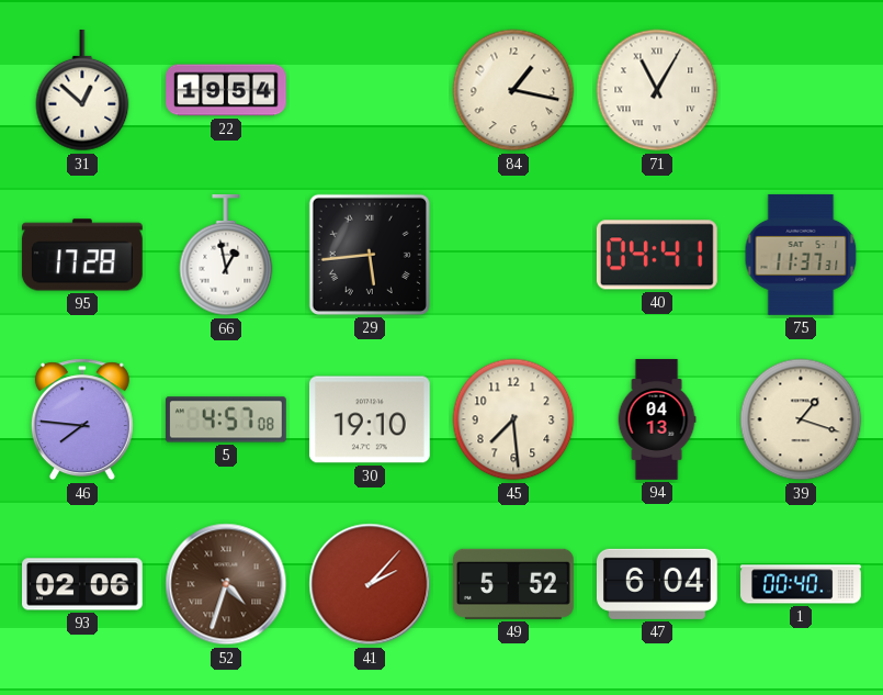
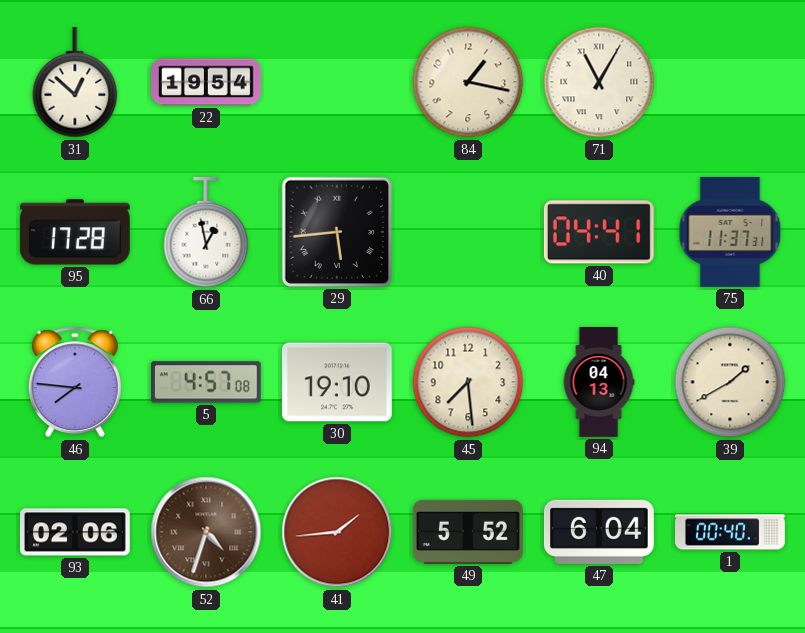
39: 1:18 -> 1:40
41: 2:07 -> 1:44
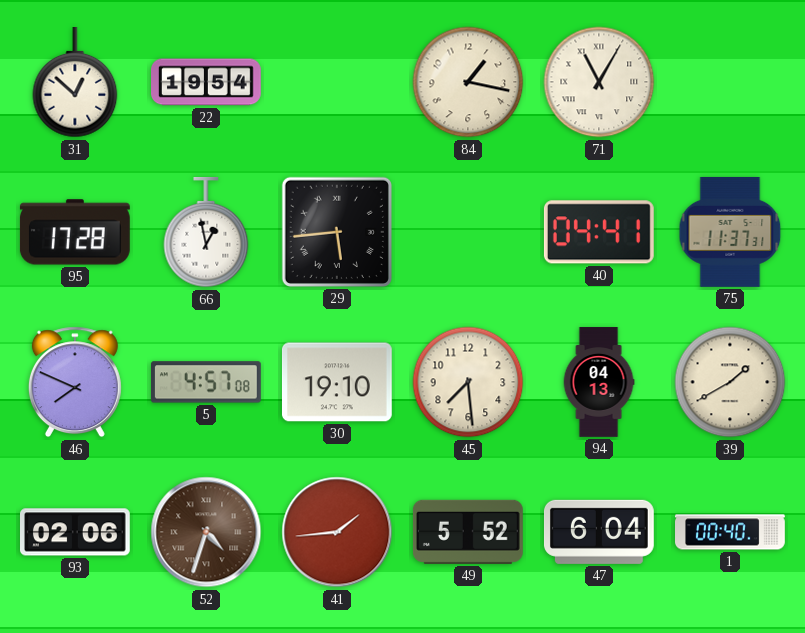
46: 7:46 -> 7:49
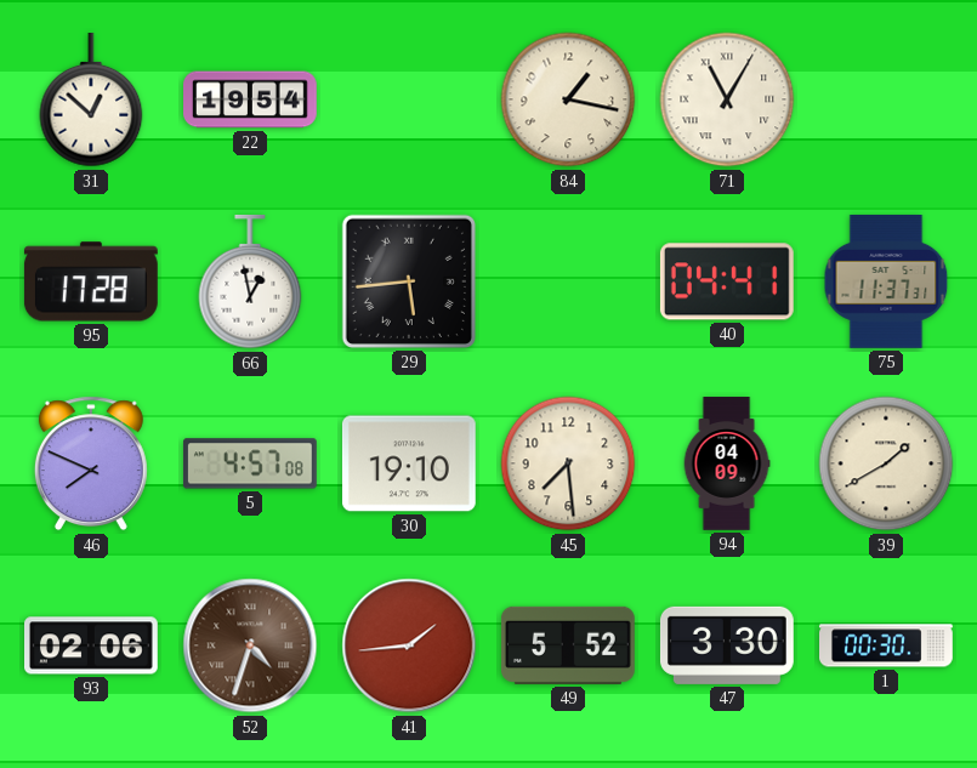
94: 04:13 -> 04:09
47: 6:04 -> 3:30
1: 00:40 -> 00:30
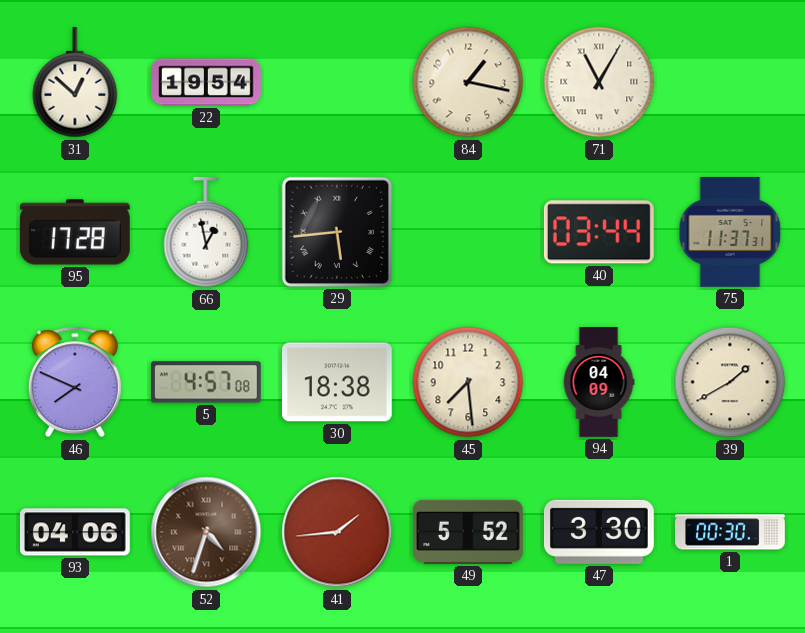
40: 04:41 -> 03:44
30: 19:10 -> 18:38
93: 02:06 -> 04:06
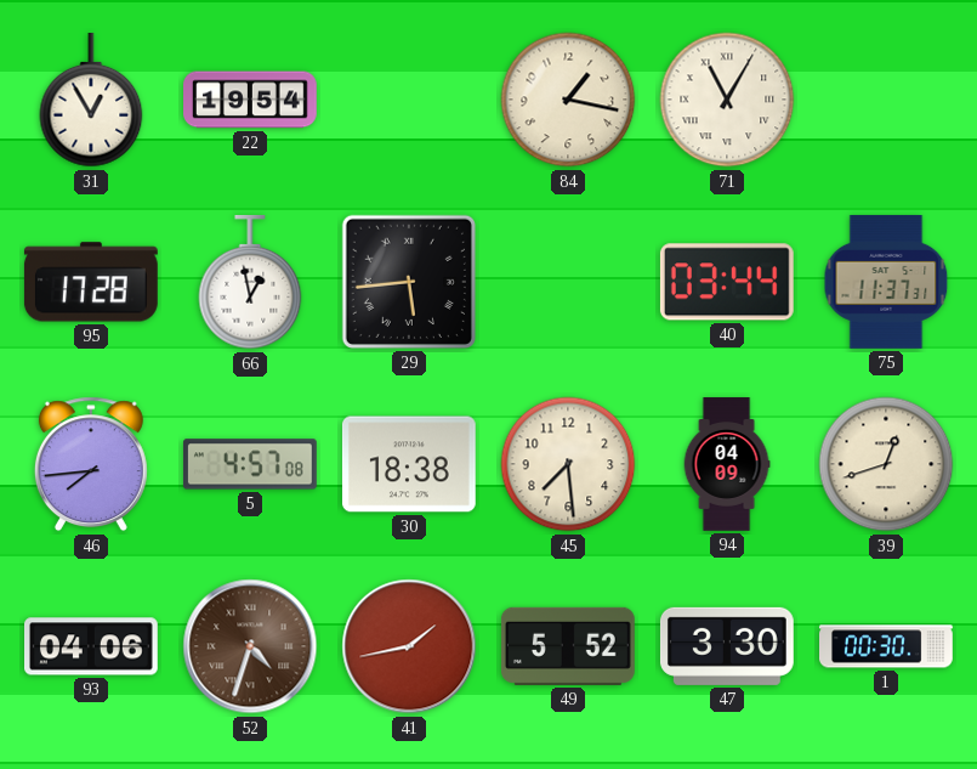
31: 12:52 -> 12:55
46: 7:49 -> 7:44
39: 1:40 -> 12:42
41: 1:44 -> 1:43
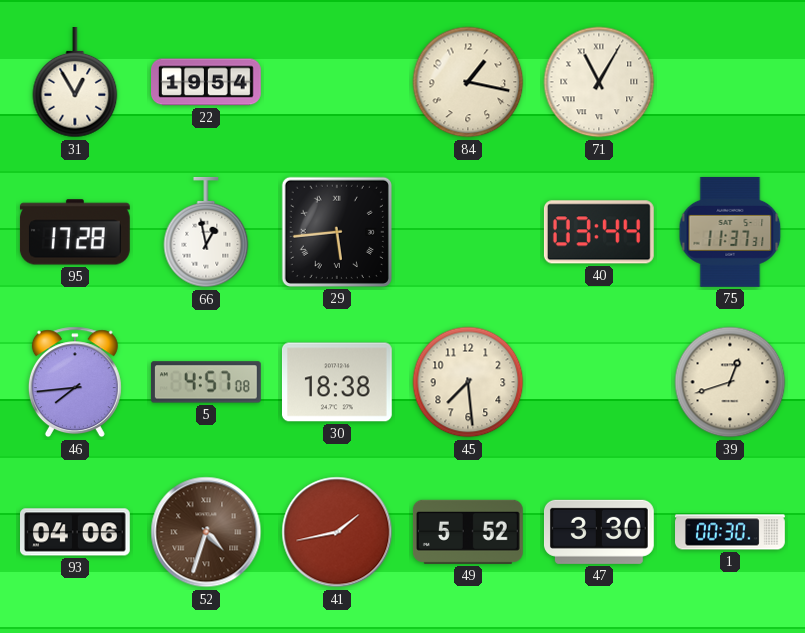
94: 04:09 -> none
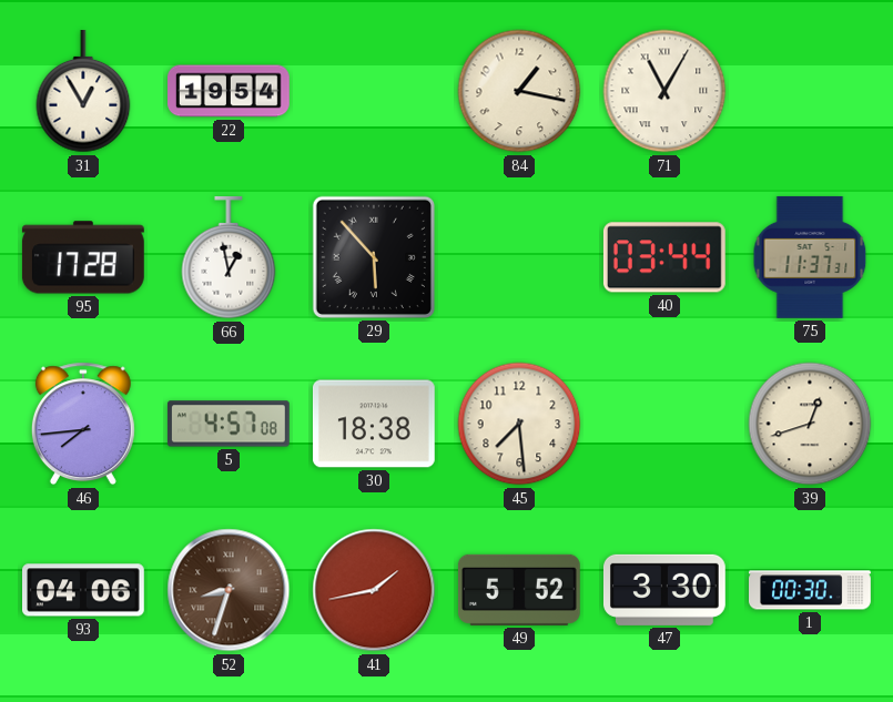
29: 5:44 -> 5:53
52: 4:33 -> 8:33
